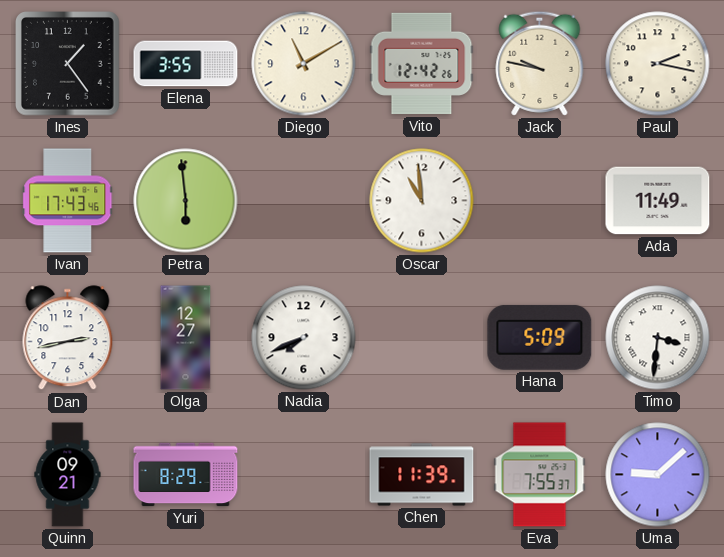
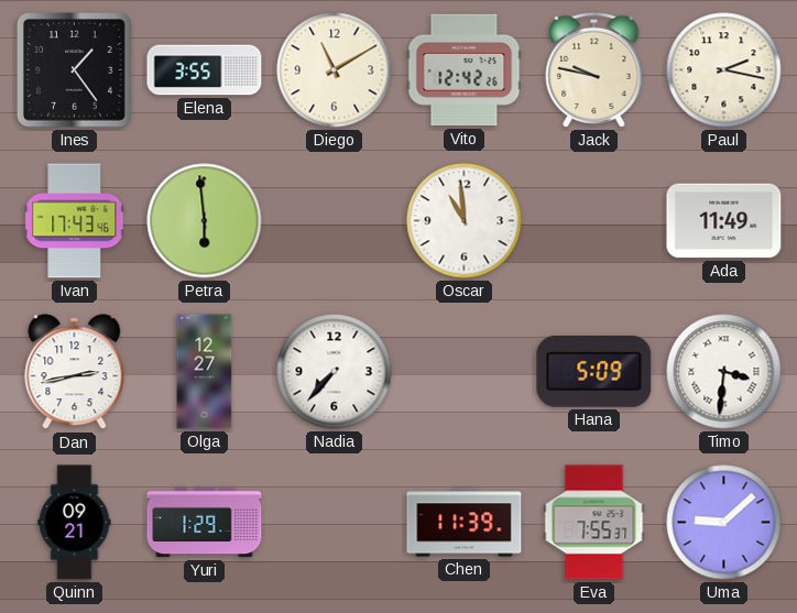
Nadia: 7:41 -> 7:37
Yuri: 8:29 -> 1:29
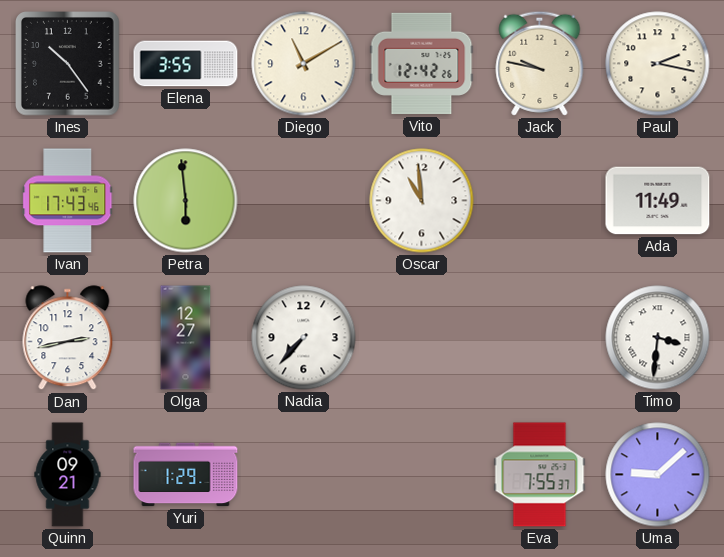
Ines: 1:24 -> 10:24
Hana: 5:09 -> none
Chen: 11:39 -> none
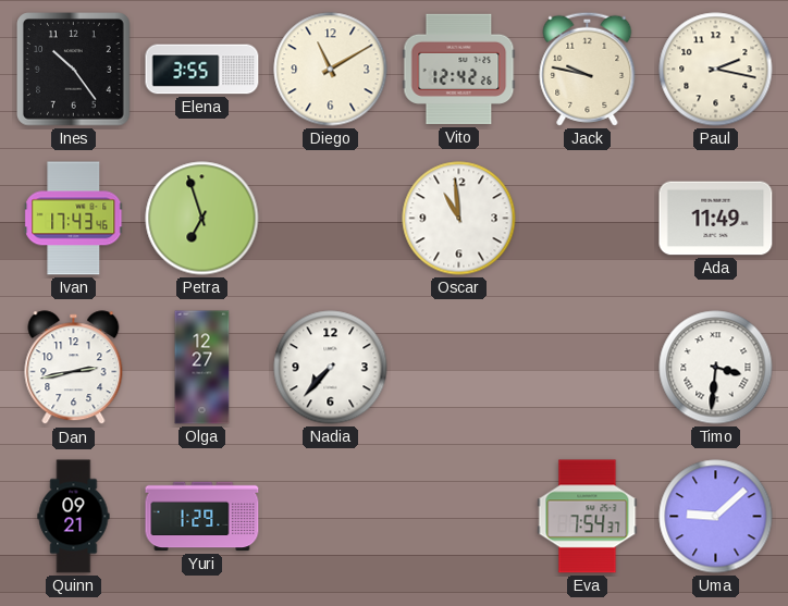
Petra: 5:59 -> 6:57
Eva: 7:55 -> 7:54
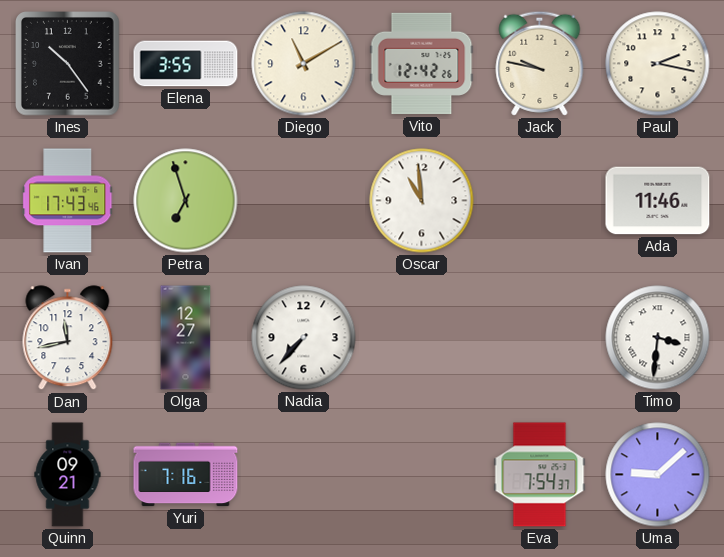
Ada: 11:49 -> 11:46
Dan: 2:43 -> 11:43
Yuri: 1:29 -> 7:16
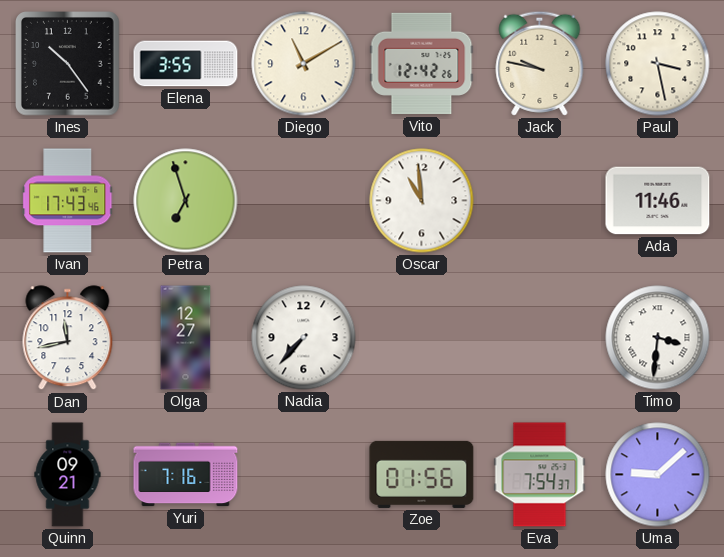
Paul: 2:17 -> 3:28
Zoe: none -> 01:56
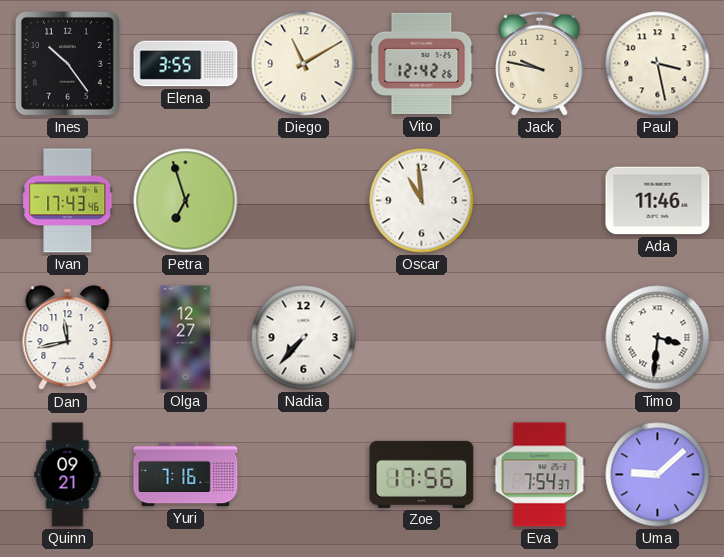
Zoe: 01:56 -> 17:56
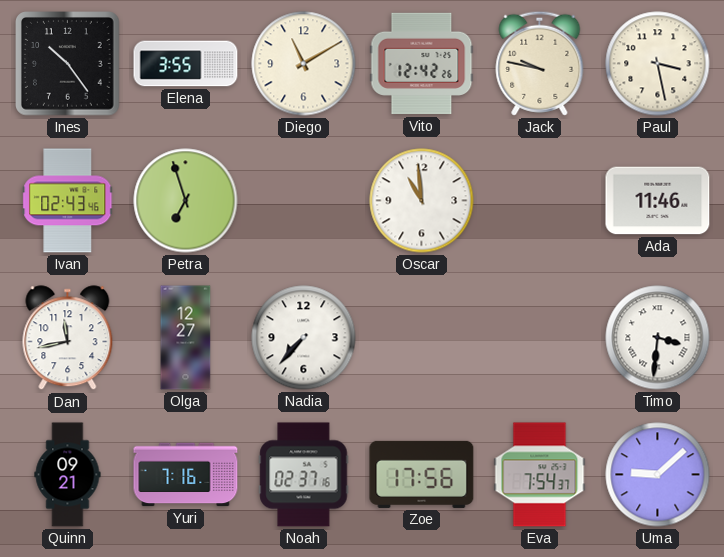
Ivan: 17:43 -> 02:43
Noah: none -> 02:37
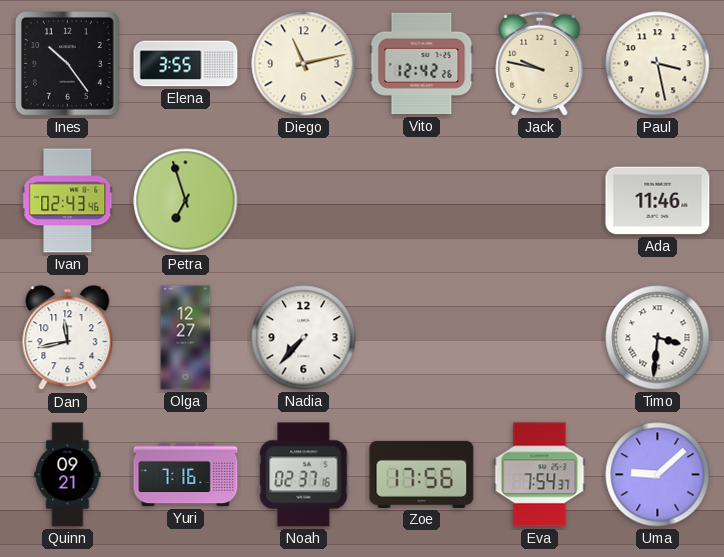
Diego: 11:10 -> 11:13
Oscar: 10:59 -> none
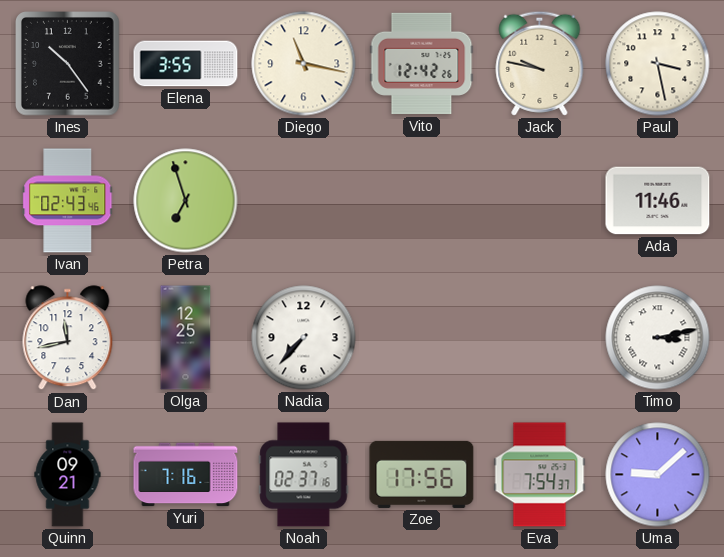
Diego: 11:13 -> 11:17
Olga: 12:27 -> 12:25
Timo: 3:31 -> 3:13
